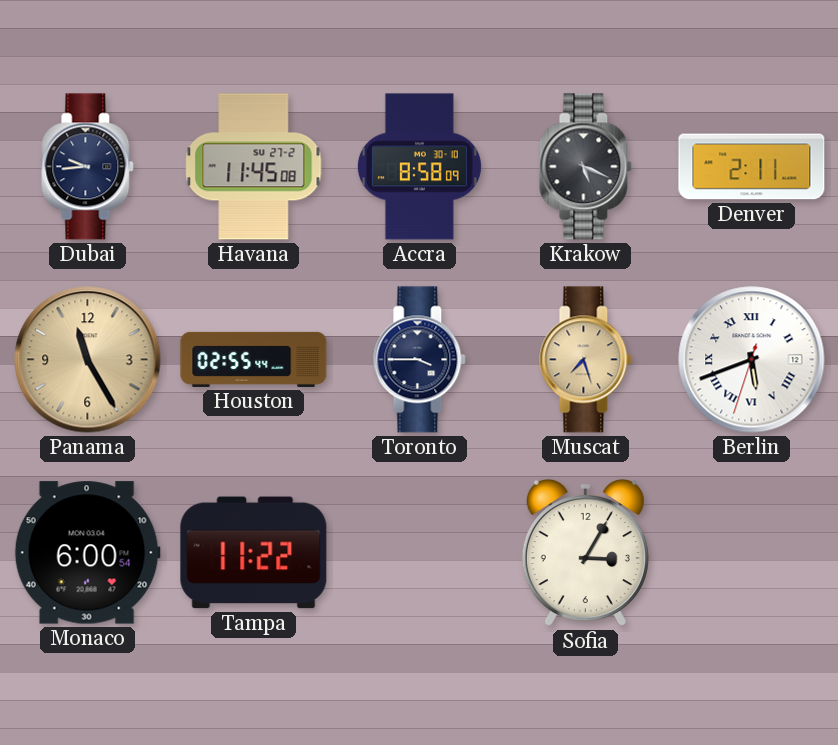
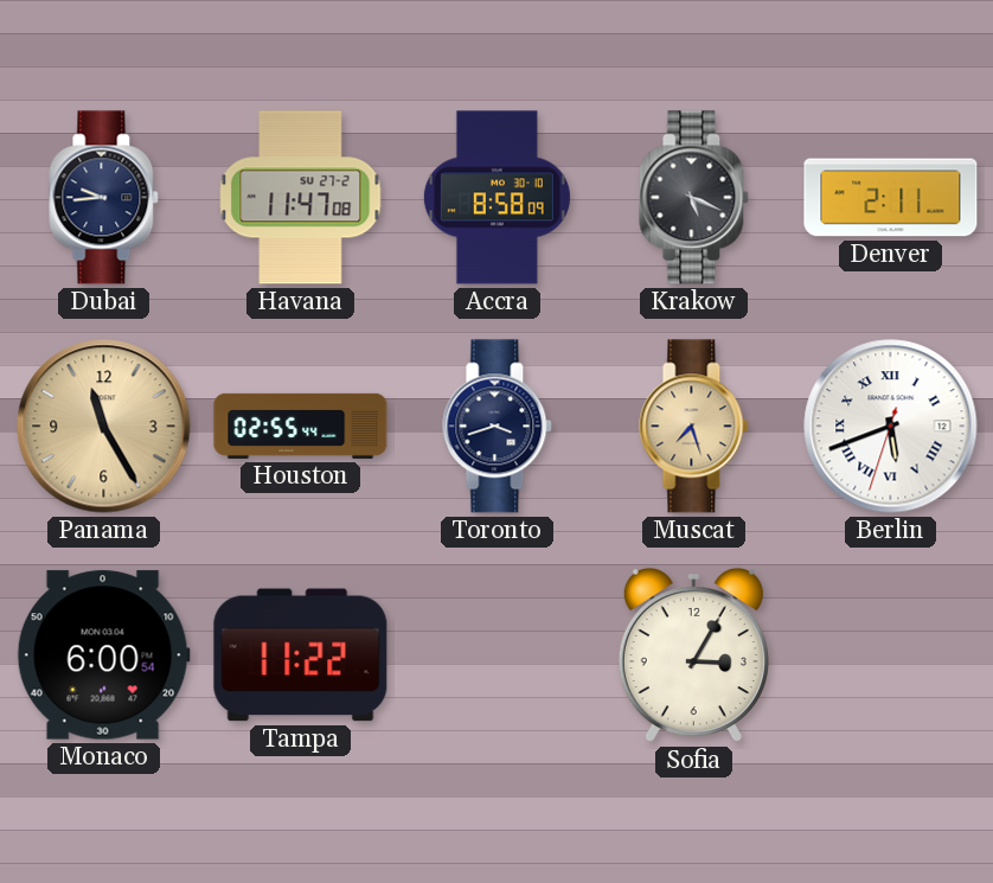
Havana: 11:45 -> 11:47
Toronto: 3:45 -> 3:42
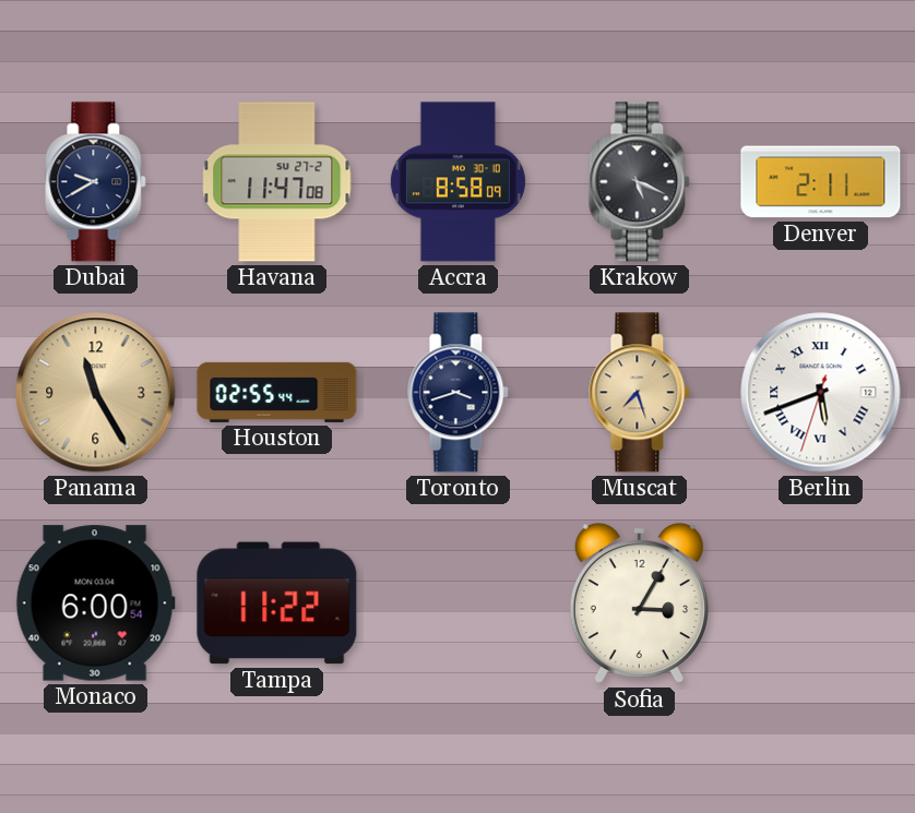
Dubai: 9:44 -> 9:40
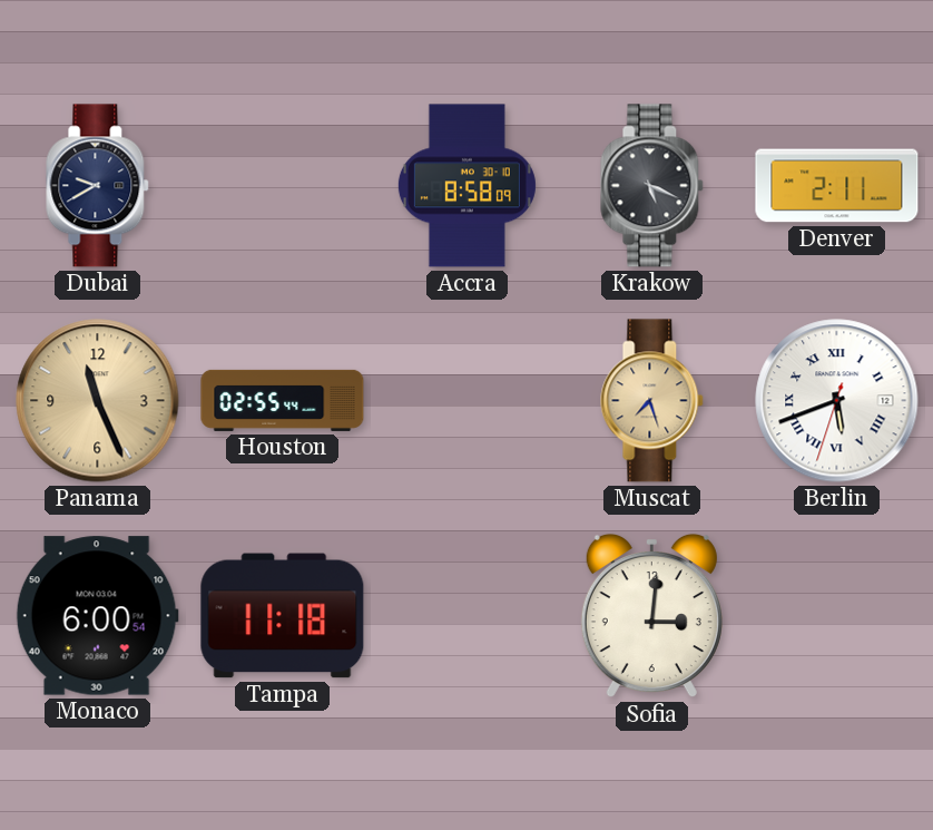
Havana: 11:47 -> none
Panama: 11:25 -> 11:26
Toronto: 3:42 -> none
Tampa: 11:22 -> 11:18
Sofia: 3:05 -> 3:01
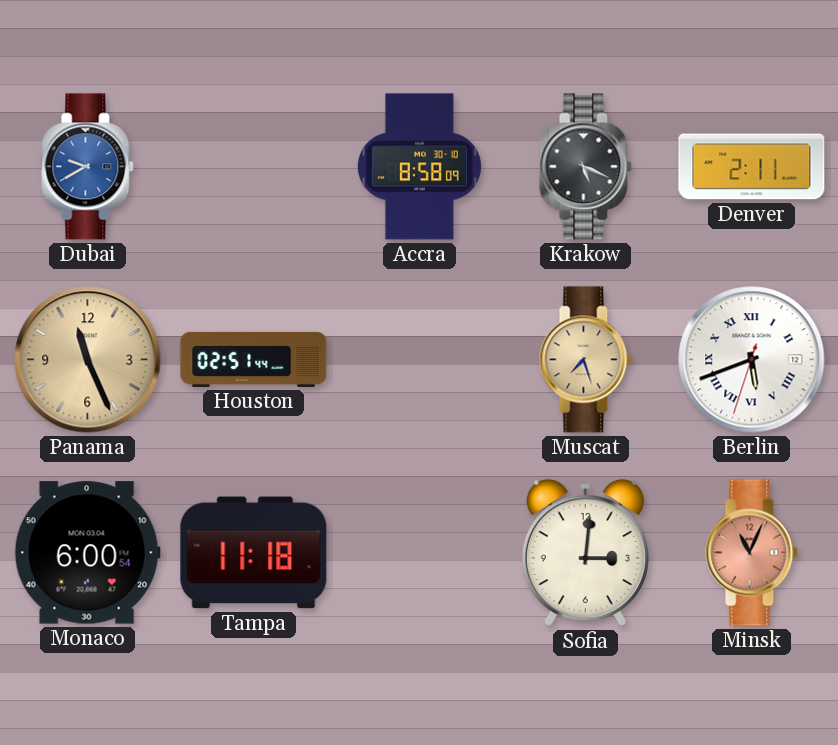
Dubai dial: navy -> blue
Houston: 02:55 -> 02:51
Minsk: none -> 11:04
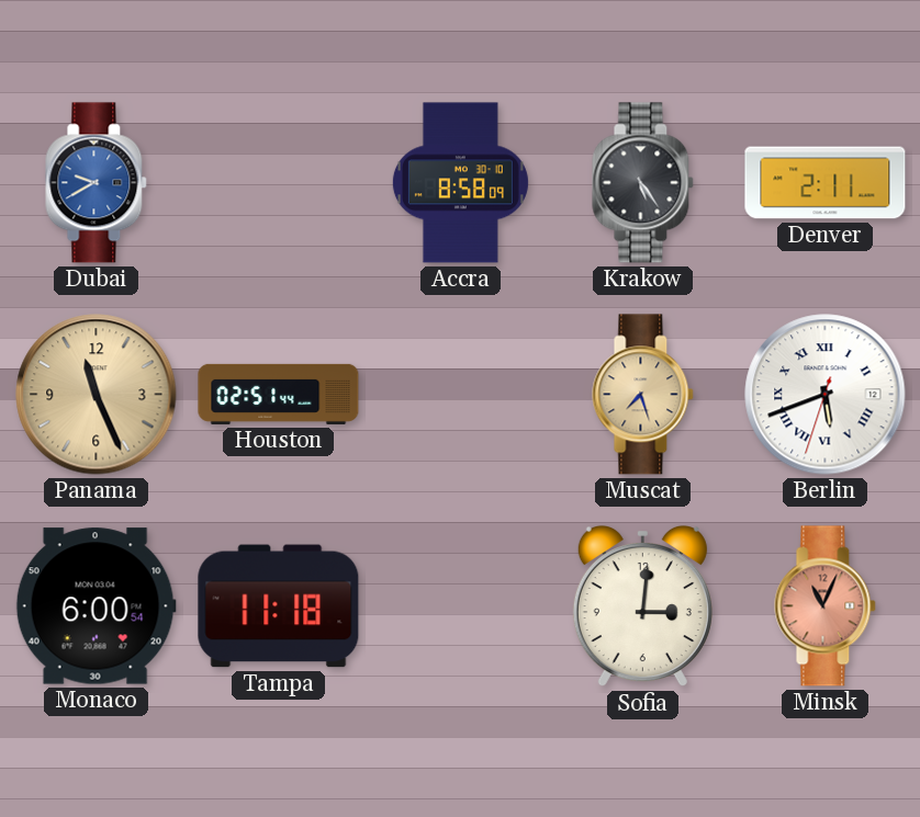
Krakow: 5:19 -> 5:24
